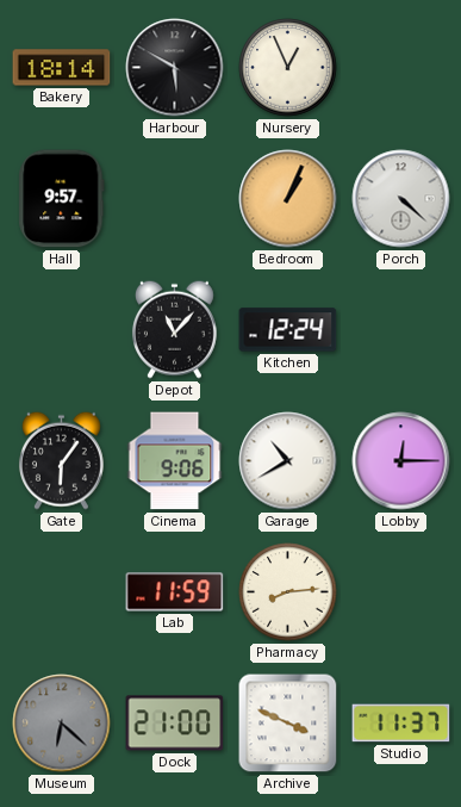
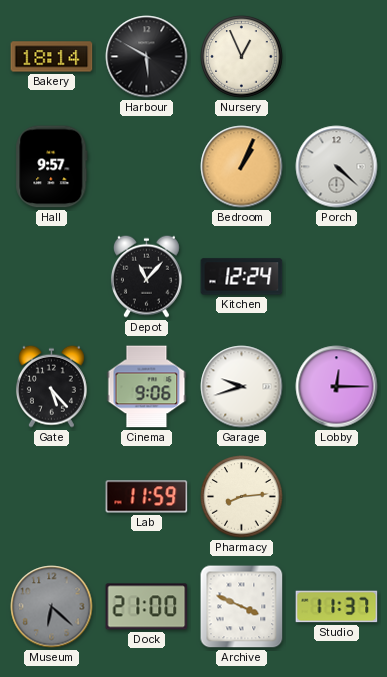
Gate: 6:06 -> 5:23
Garage: 10:40 -> 9:42
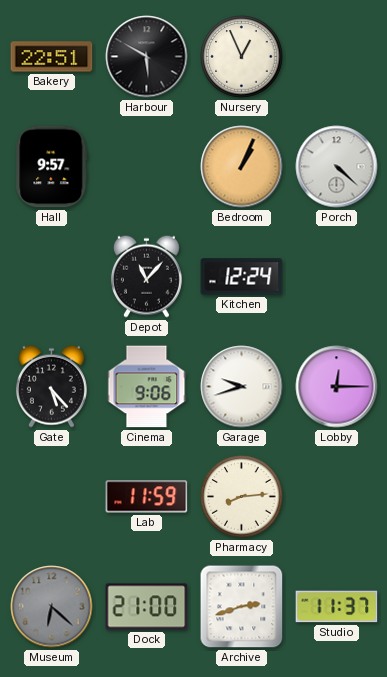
Bakery: 18:14 -> 22:51
Archive: 3:49 -> 2:42
